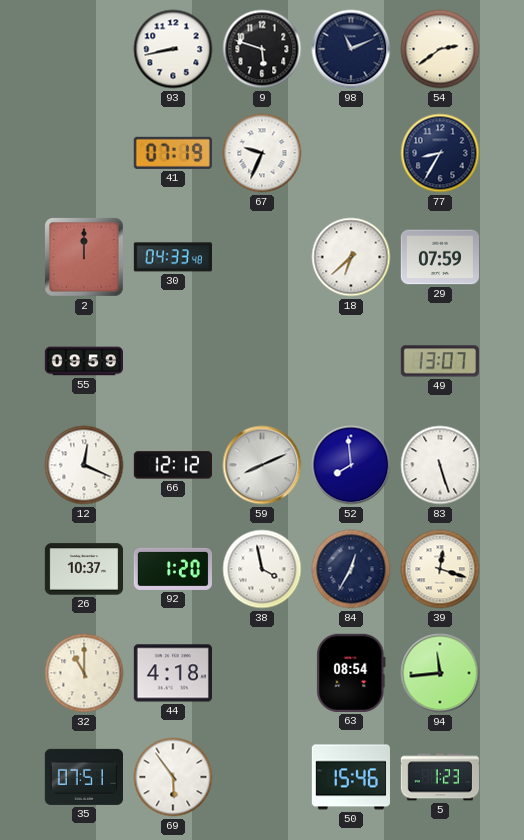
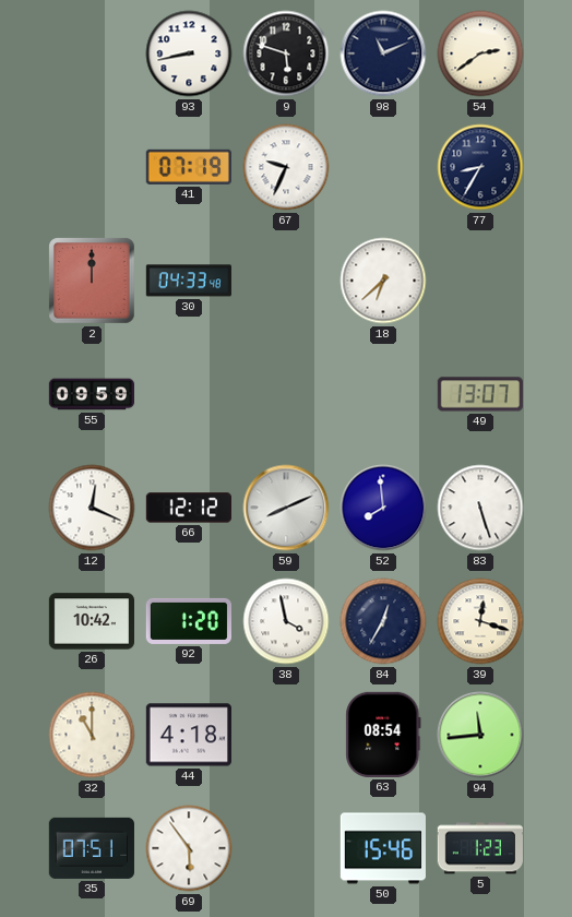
29: 07:59 -> none
26: 10:37 -> 10:42
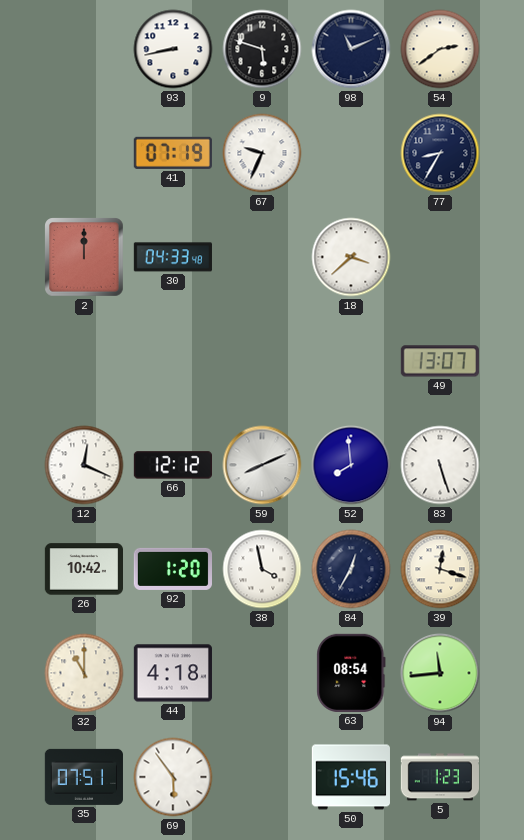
18: 6:38 -> 3:38
55: 09:59 -> none
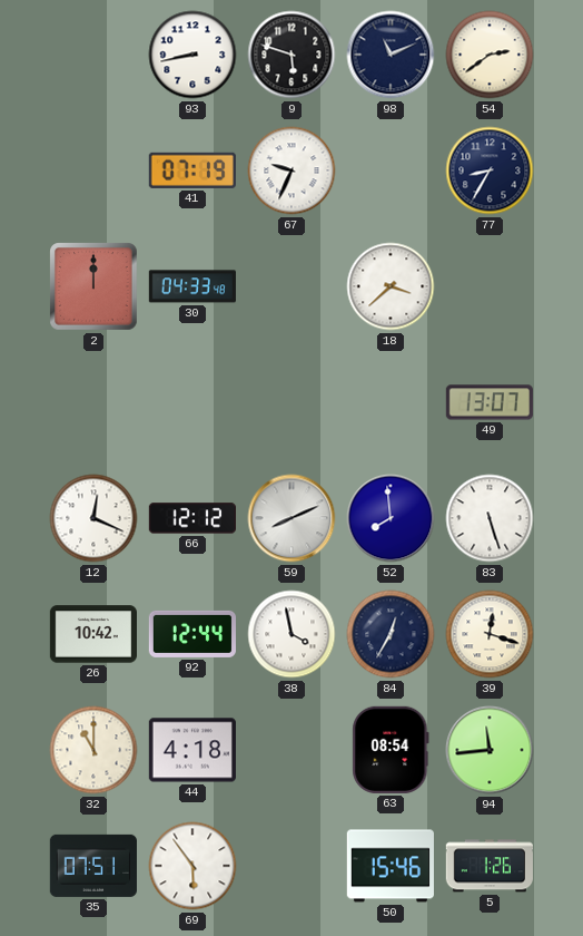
92: 1:20 -> 12:44
5: 1:23 -> 1:26
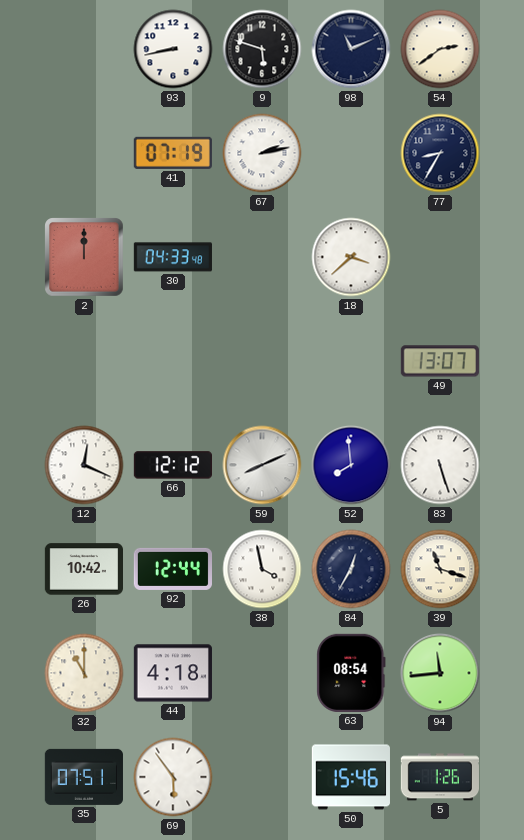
67: 9:34 -> 2:13
39: 12:18 -> 11:18
